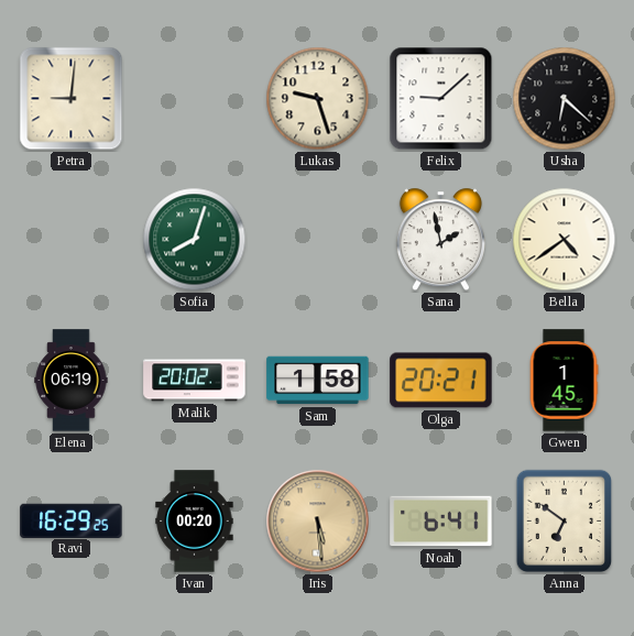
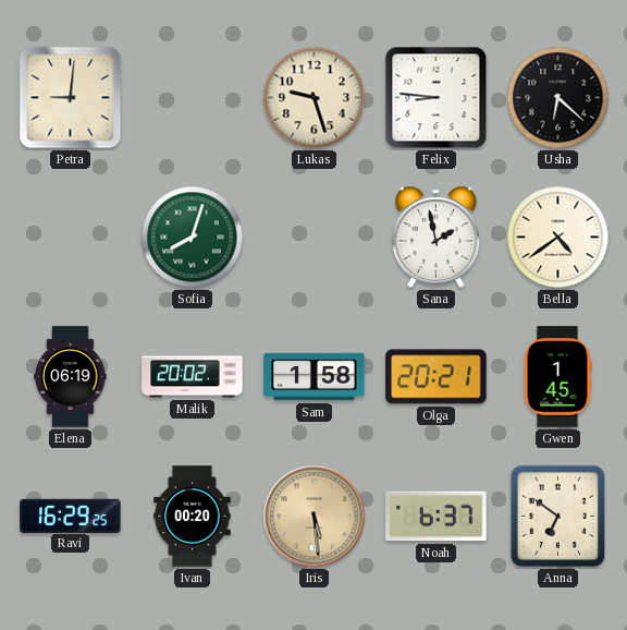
Felix: 9:08 -> 8:46
Noah: 6:41 -> 6:37
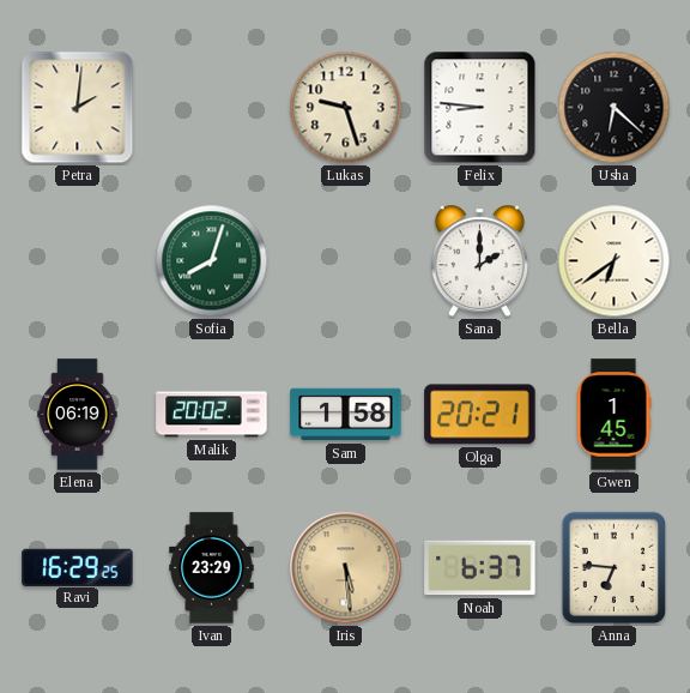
Petra: 9:01 -> 2:01
Sana: 1:58 -> 2:00
Bella: 4:39 -> 6:39
Ivan: 00:20 -> 23:29
Anna: 6:51 -> 6:46
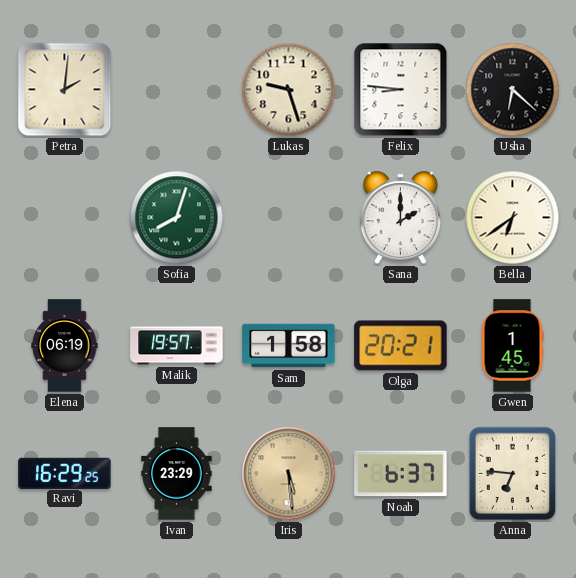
Malik: 20:02 -> 19:57
